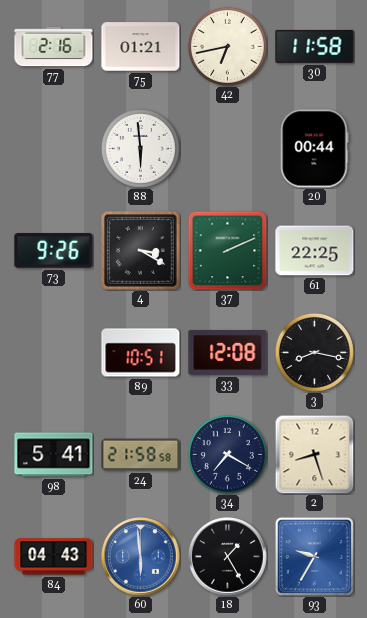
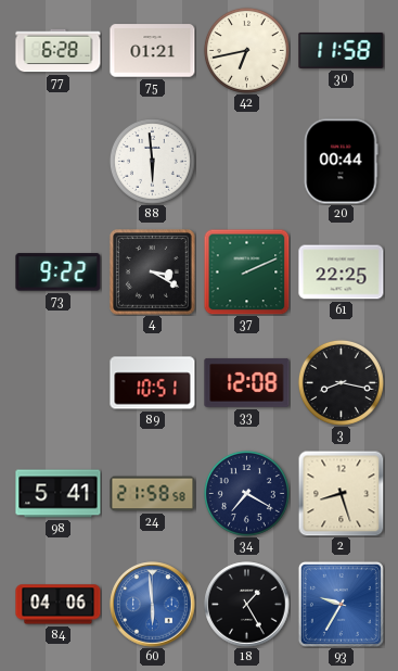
77: 2:16 -> 6:28
73: 9:26 -> 9:22
84: 04:43 -> 04:06
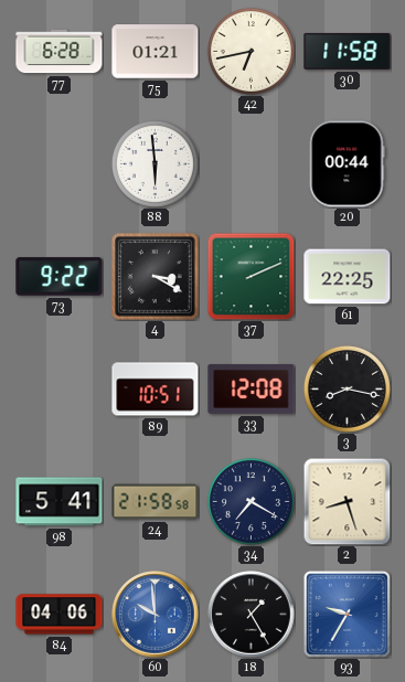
60: 5:59 -> 9:59
